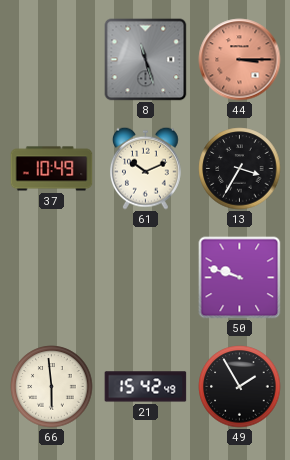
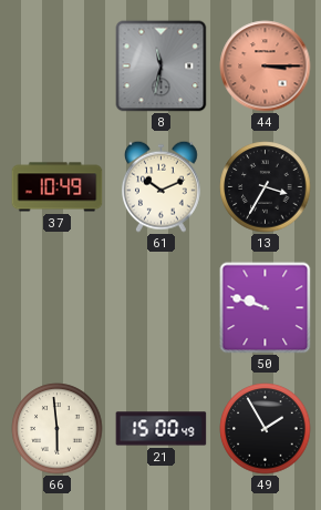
8: 11:27 -> 11:32
21: 15:42 -> 15:00
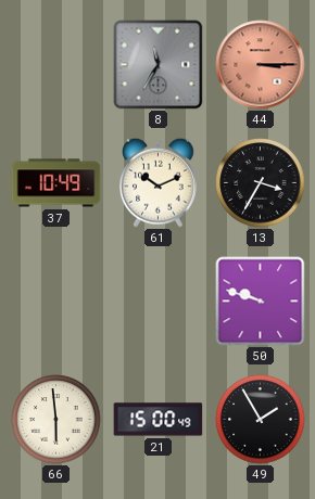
8: 11:32 -> 11:35
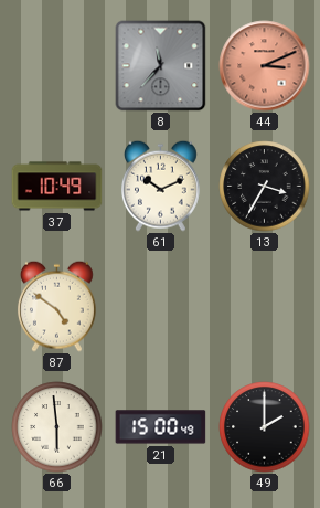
8: 11:35 -> 11:37
44: 3:15 -> 3:11
87: none -> 4:51
50: 9:48 -> none
49: 1:55 -> 2:00
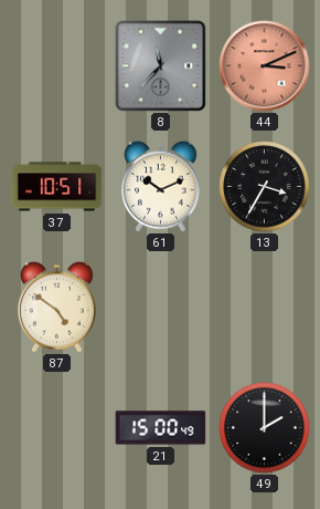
37: 10:49 -> 10:51
66: 5:59 -> none
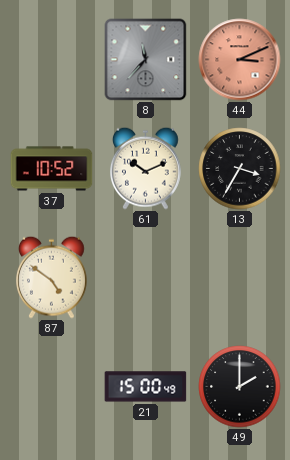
37: 10:51 -> 10:52
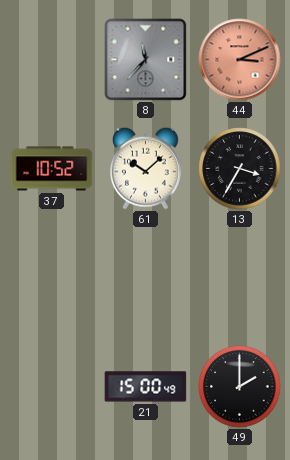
61: 10:11 -> 10:08
87: 4:51 -> none
